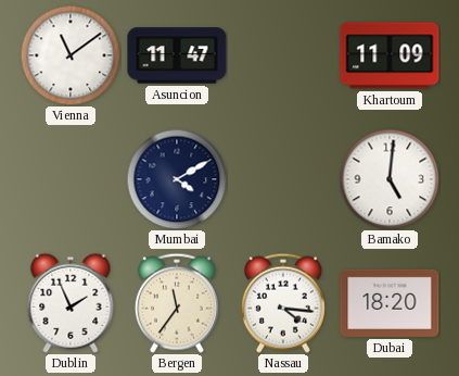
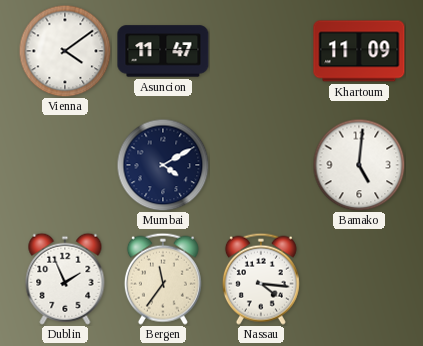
Vienna: 11:09 -> 4:09
Dubai: 18:20 -> none
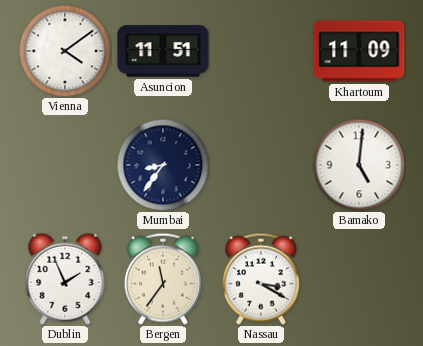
Asuncion: 11:47 -> 11:51
Mumbai: 4:10 -> 8:36
Nassau: 4:16 -> 3:20
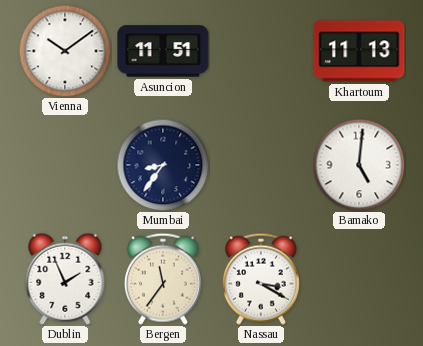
Vienna: 4:09 -> 10:09
Khartoum: 11:09 -> 11:13
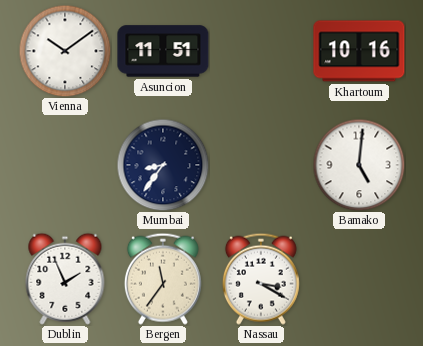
Khartoum: 11:13 -> 10:16
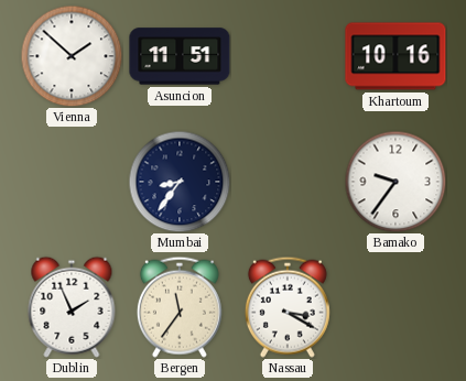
Vienna: 10:09 -> 1:52
Bamako: 5:01 -> 9:36
